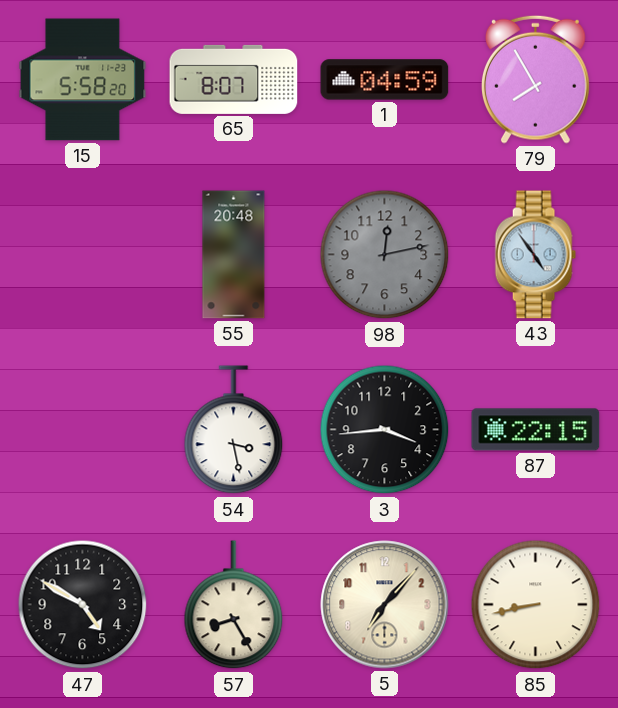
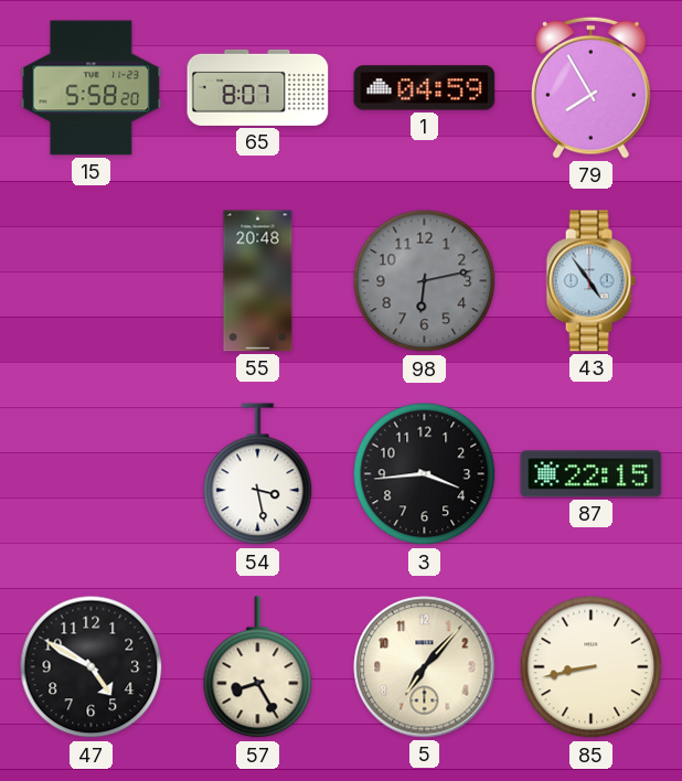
98: 12:13 -> 6:13
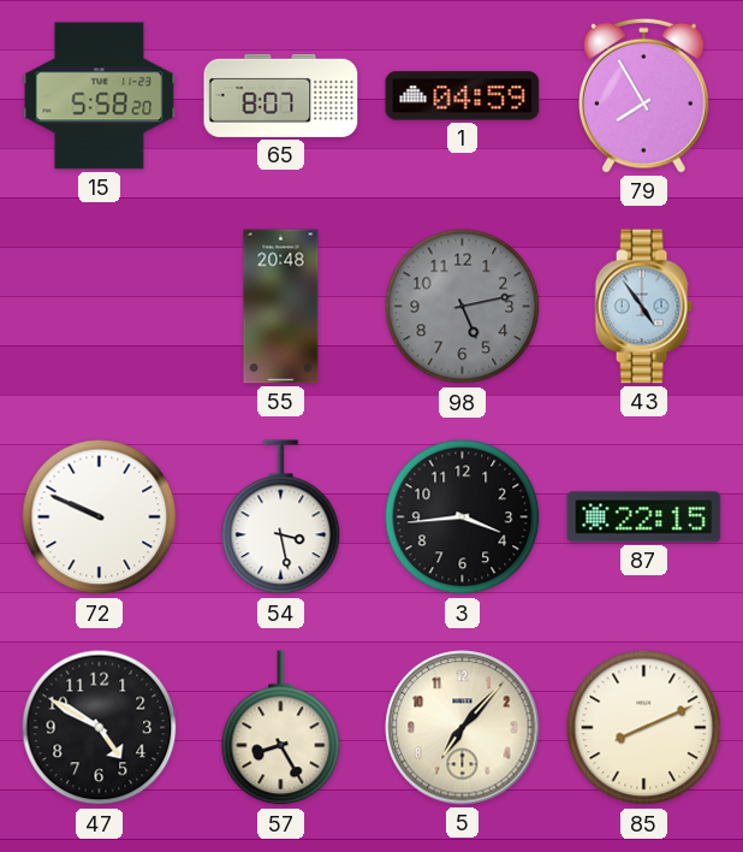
98: 6:13 -> 5:13
72: none -> 9:49
85: 8:43 -> 8:11
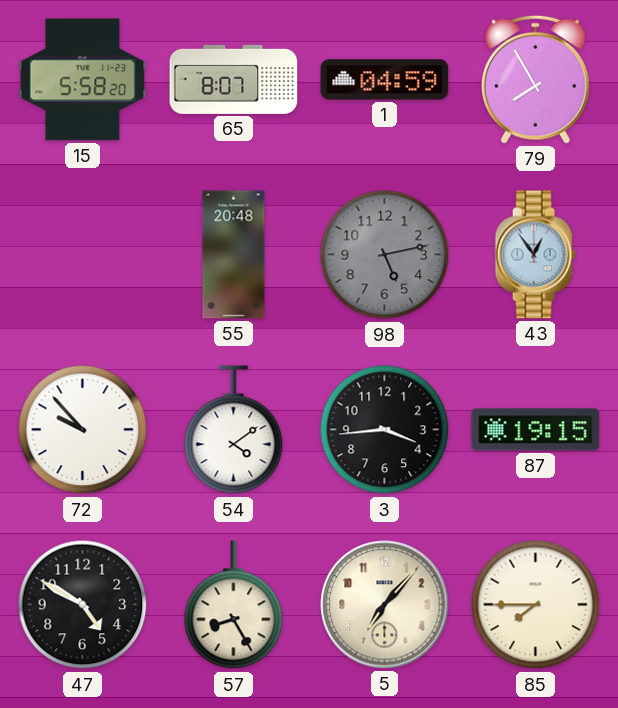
43: 4:54 -> 12:54
72: 9:49 -> 9:53
54: 3:28 -> 4:09
87: 22:15 -> 19:15
85: 8:11 -> 7:45
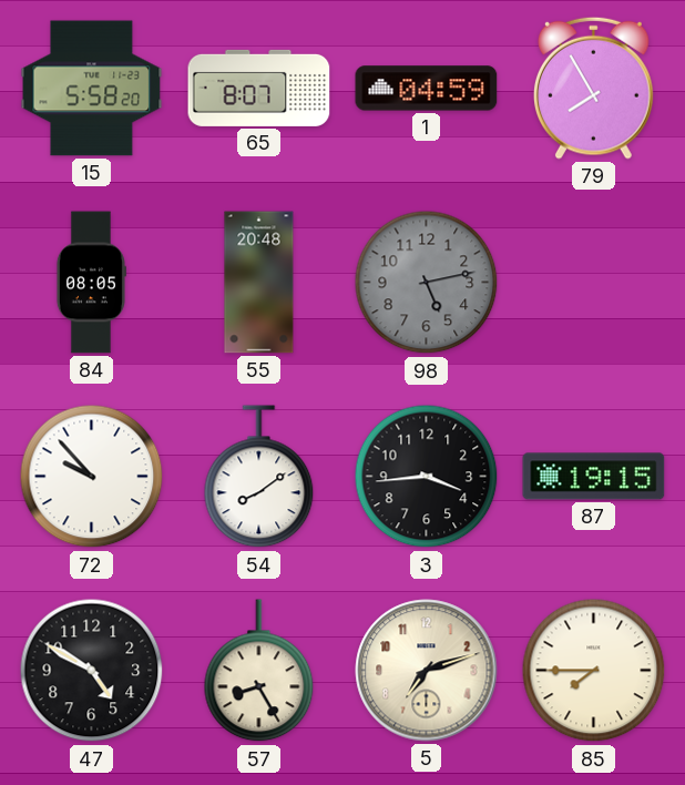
84: none -> 08:05
43: 12:54 -> none
54: 4:09 -> 8:09
5: 7:07 -> 7:12
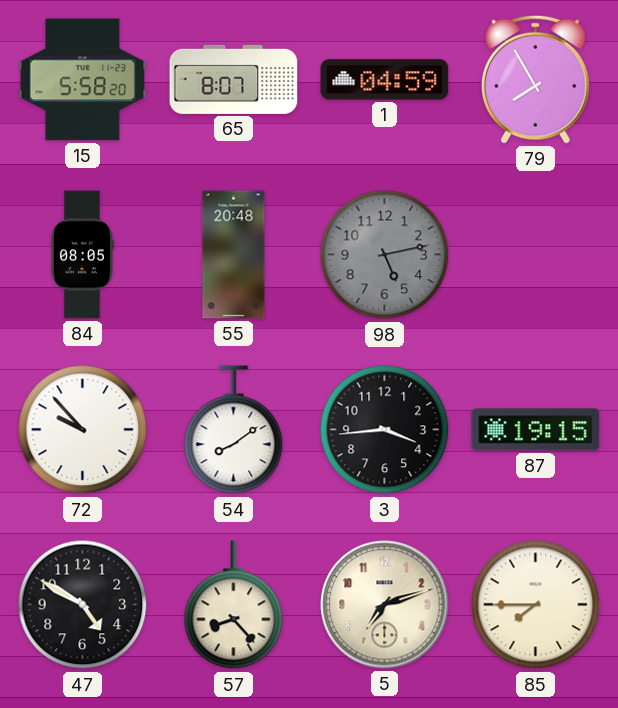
57: 8:25 -> 8:23
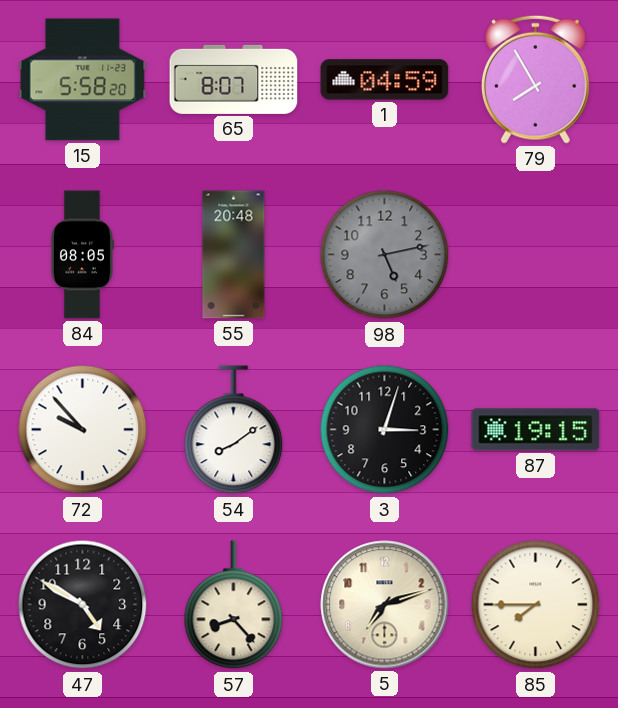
3: 3:44 -> 3:03
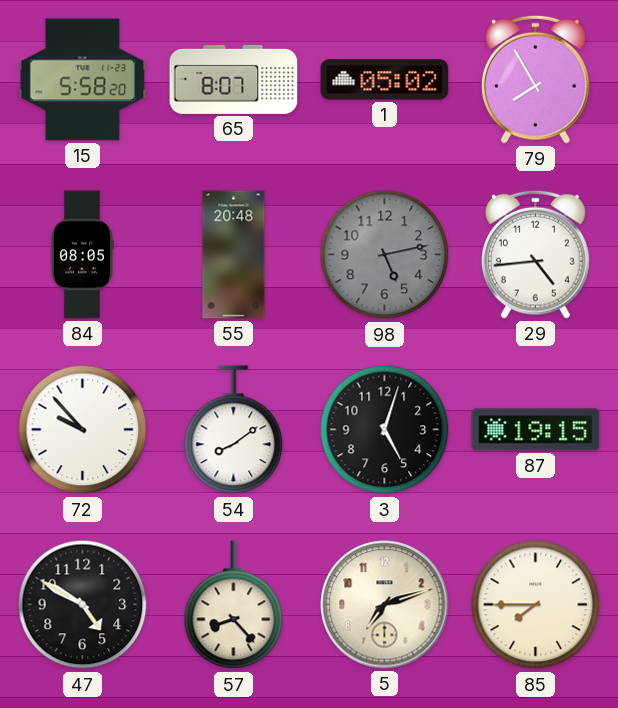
1: 04:59 -> 05:02
29: none -> 4:44
3: 3:03 -> 5:03
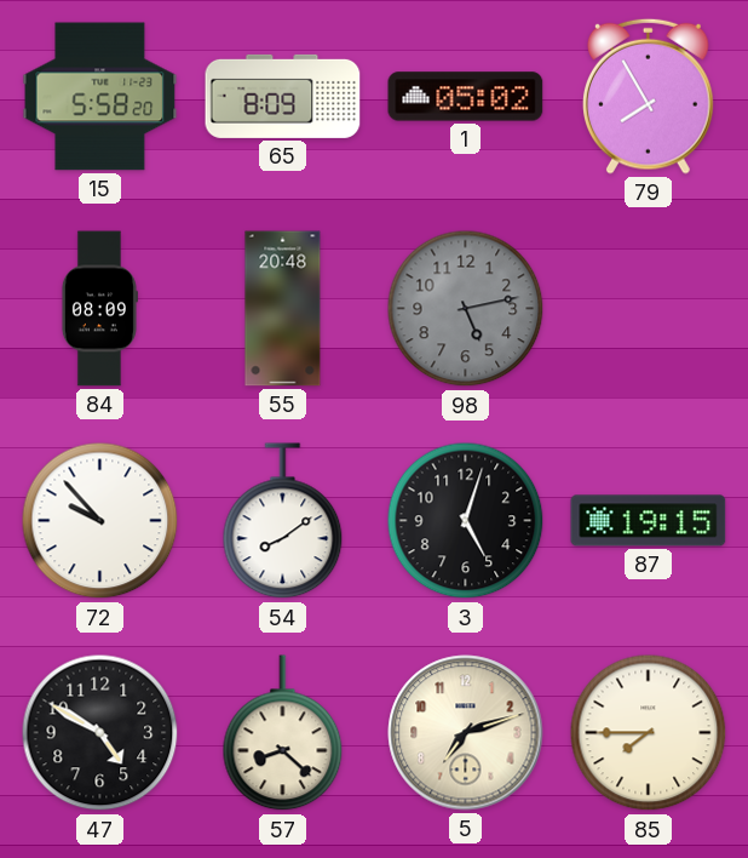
65: 8:07 -> 8:09
84: 08:05 -> 08:09
29: 4:44 -> none
57: 8:23 -> 8:22
